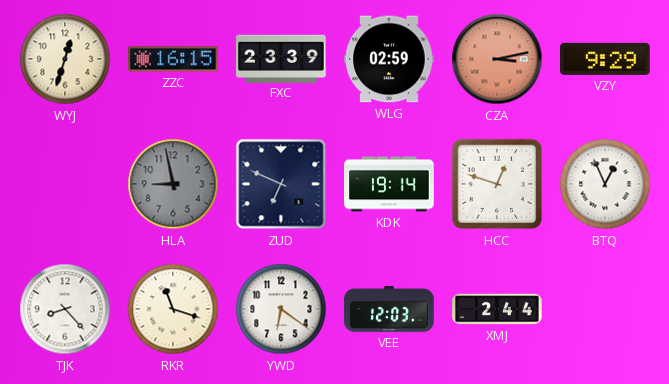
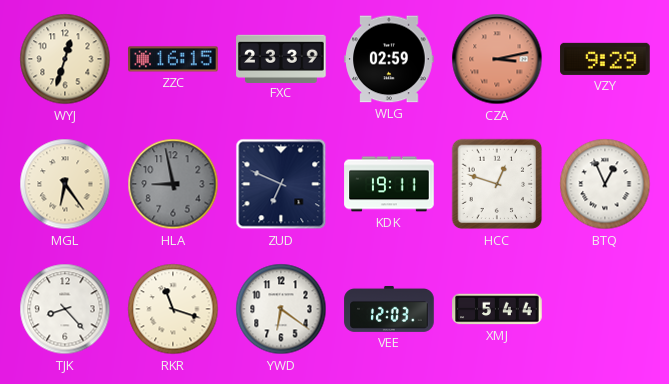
MGL: none -> 6:24
KDK: 19:14 -> 19:11
XMJ: 2:44 -> 5:44
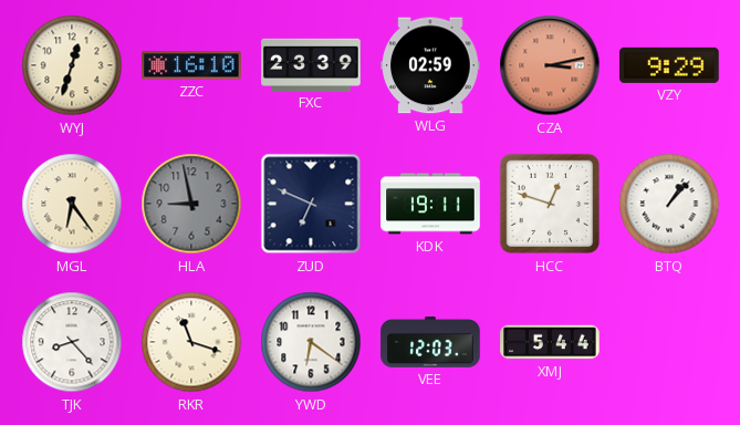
ZZC: 16:15 -> 16:10
BTQ: 12:56 -> 1:07
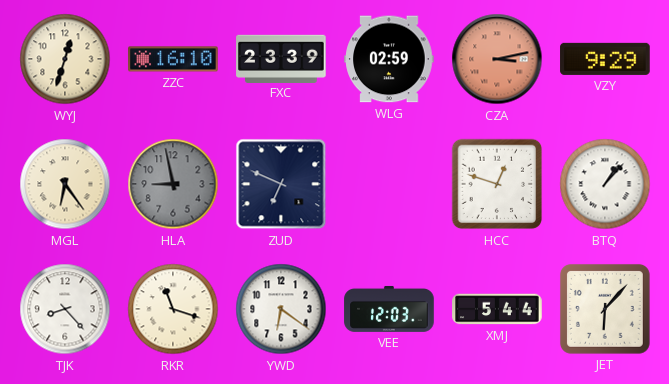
KDK: 19:11 -> none
JET: none -> 6:07
